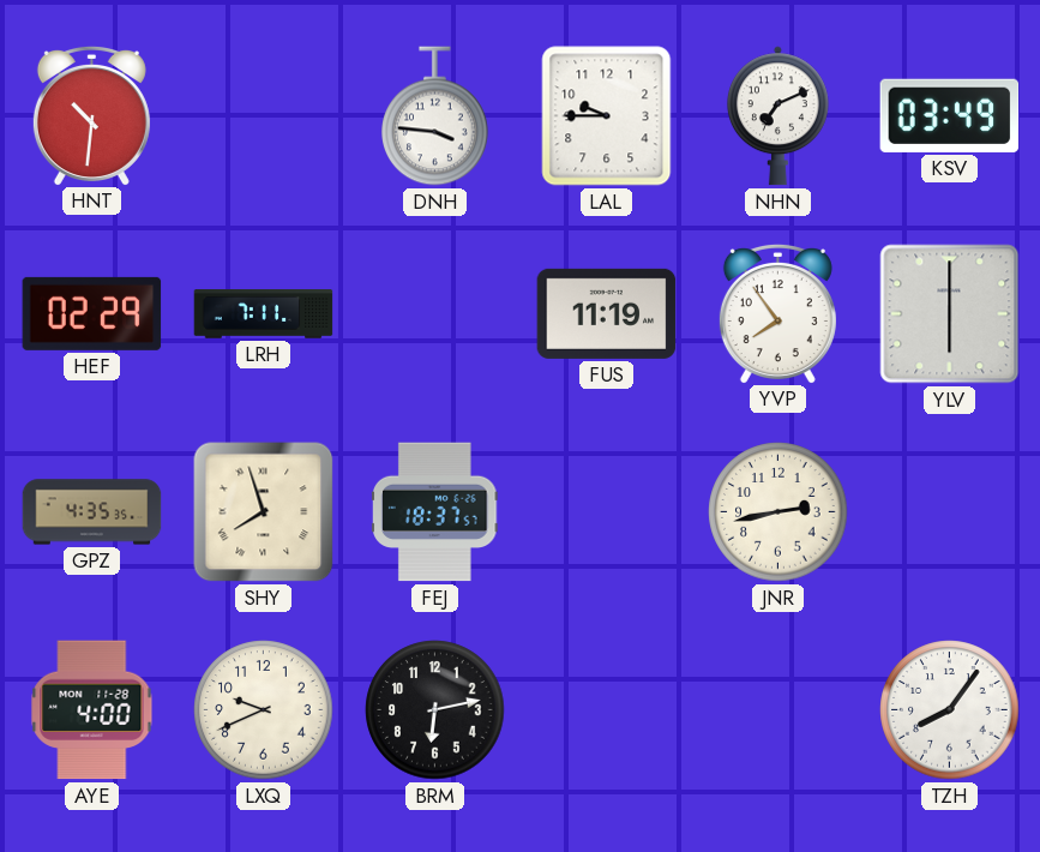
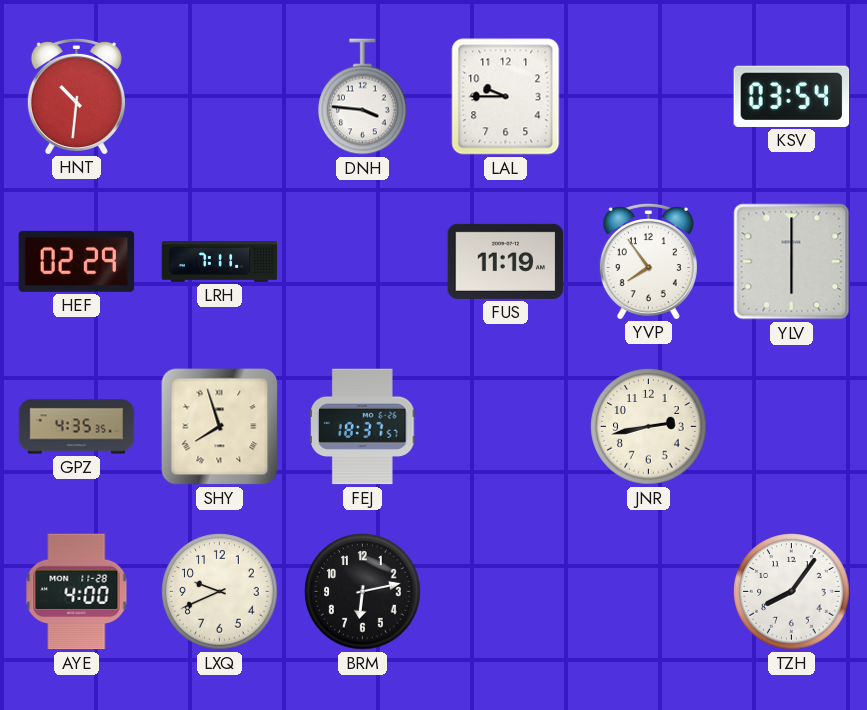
NHN: 7:11 -> none
KSV: 03:49 -> 03:54
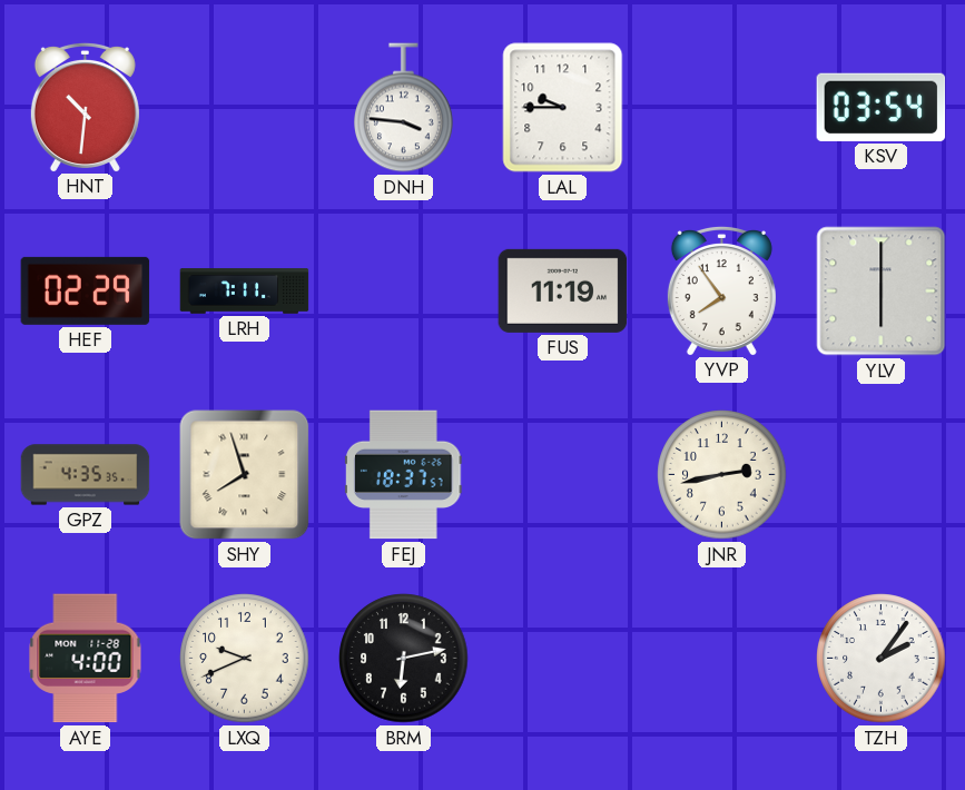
TZH: 8:06 -> 2:06
